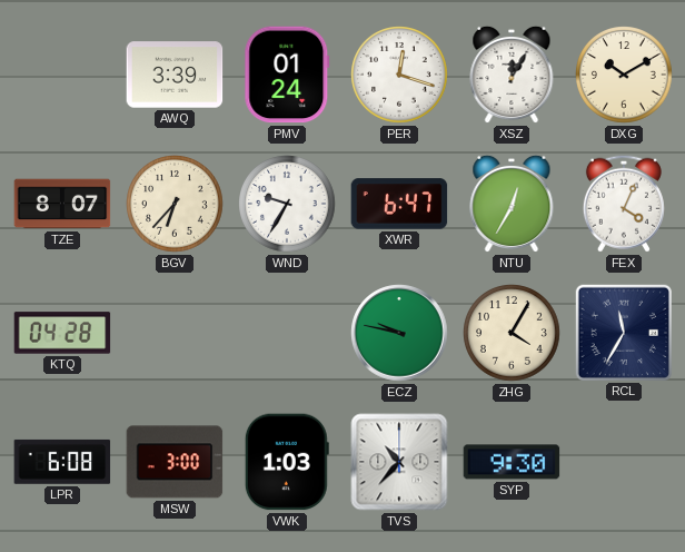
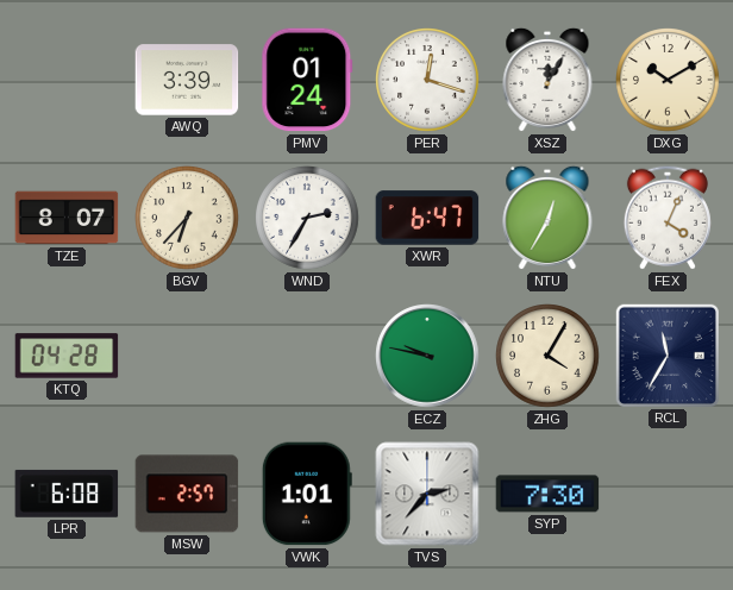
WND: 9:35 -> 2:35
MSW: 3:00 -> 2:57
VWK: 1:03 -> 1:01
TVS: 10:37 -> 2:37
SYP: 9:30 -> 7:30
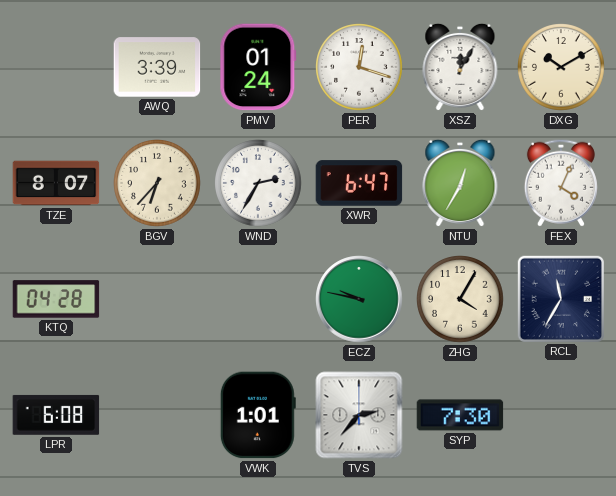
MSW: 2:57 -> none
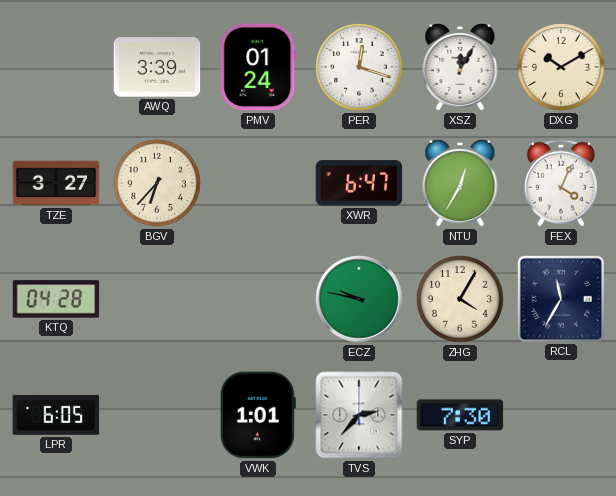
TZE: 8:07 -> 3:27
WND: 2:35 -> none
LPR: 6:08 -> 6:05
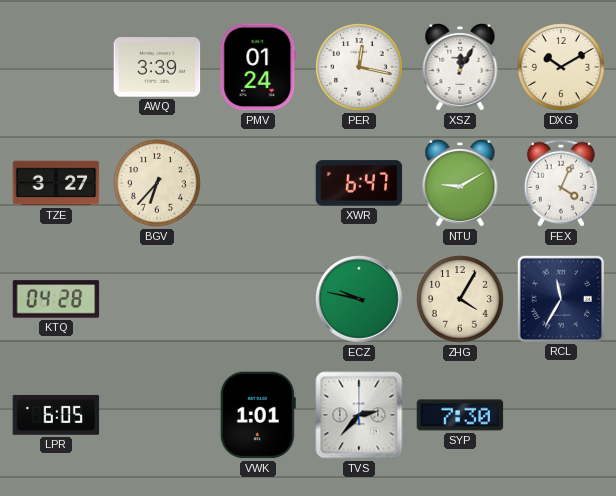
PER: 12:18 -> 12:17
NTU: 12:35 -> 9:10
